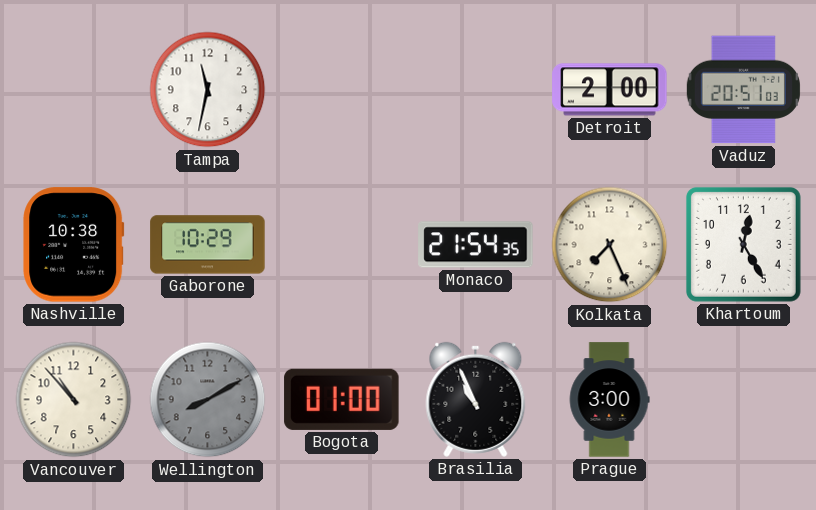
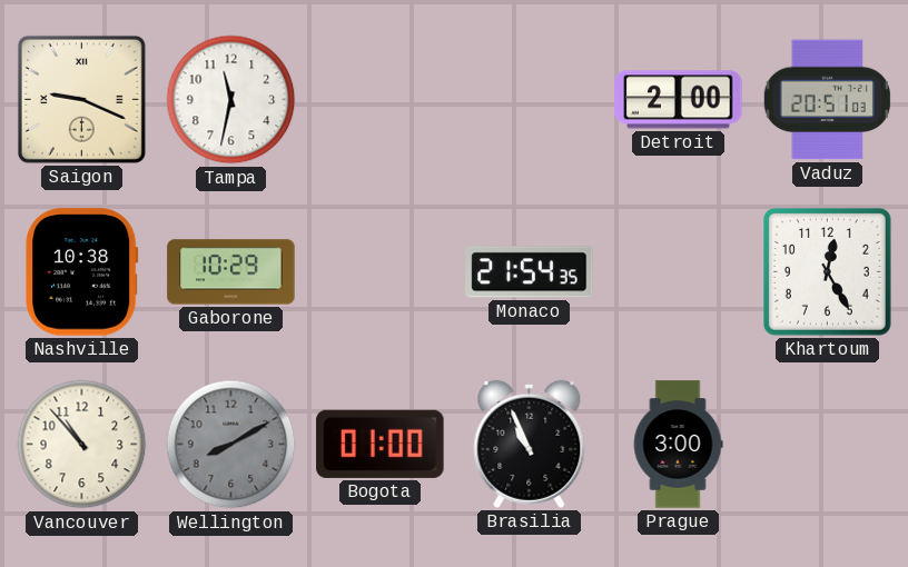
Saigon: none -> 9:19
Kolkata: 7:26 -> none
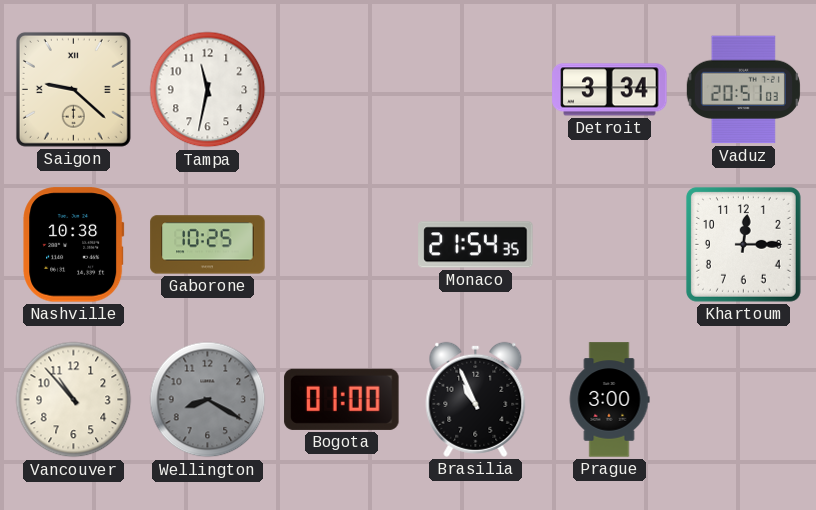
Saigon: 9:19 -> 9:22
Detroit: 2:00 -> 3:34
Gaborone: 10:29 -> 10:25
Khartoum: 12:25 -> 12:15
Wellington: 8:10 -> 8:20
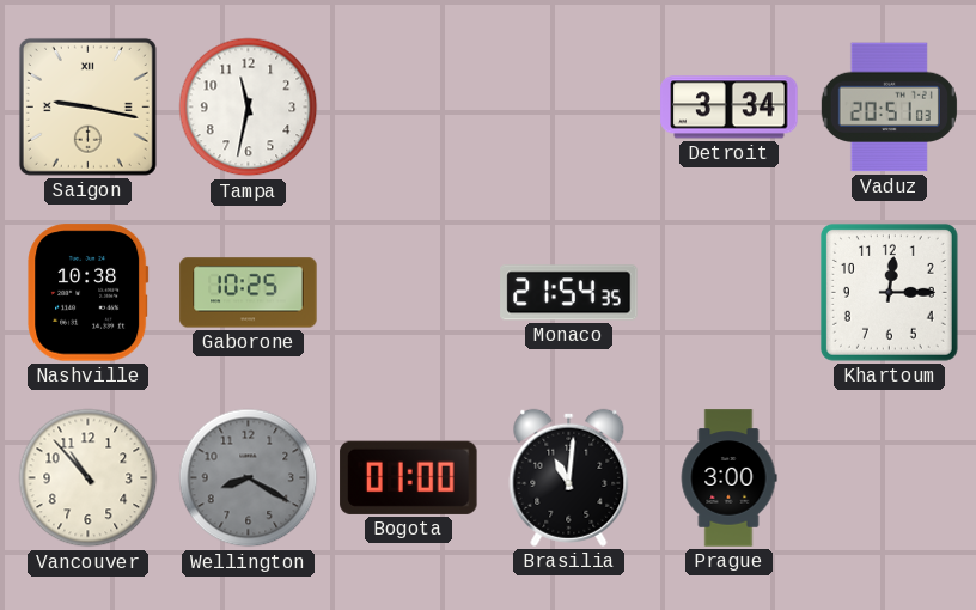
Saigon: 9:22 -> 9:17
Brasilia: 10:56 -> 11:01
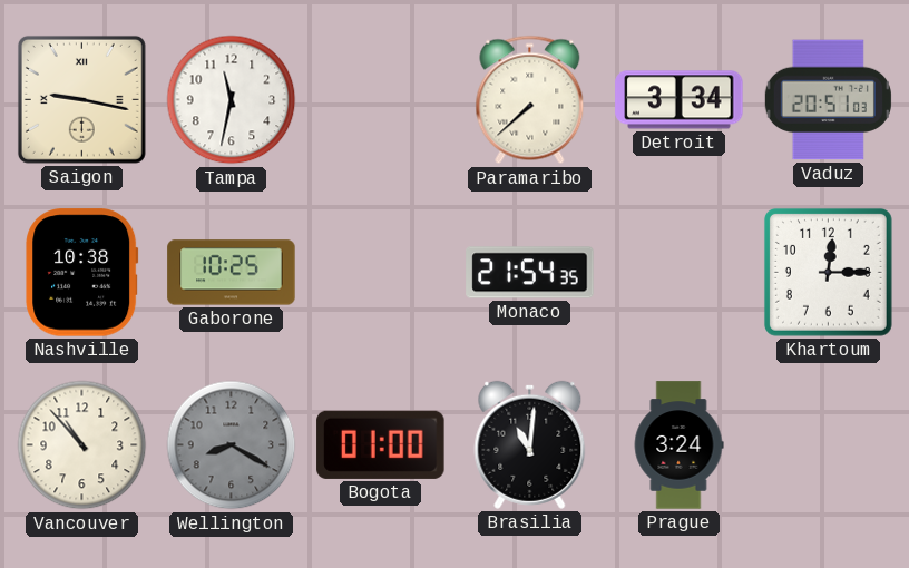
Paramaribo: none -> 7:38
Prague: 3:00 -> 3:24
